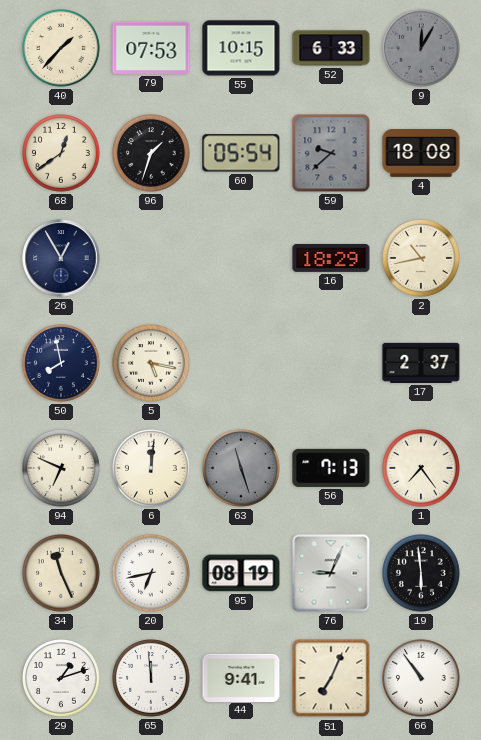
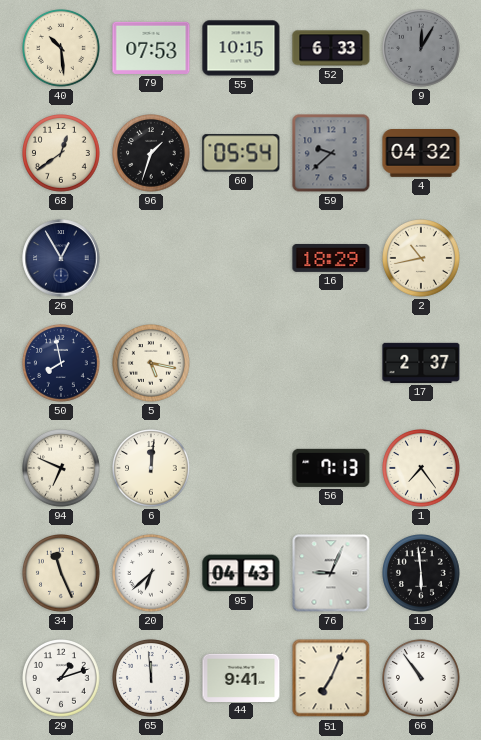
40: 1:37 -> 10:29
4: 18:08 -> 04:32
63: 11:27 -> none
20: 6:43 -> 6:38
95: 08:19 -> 04:43
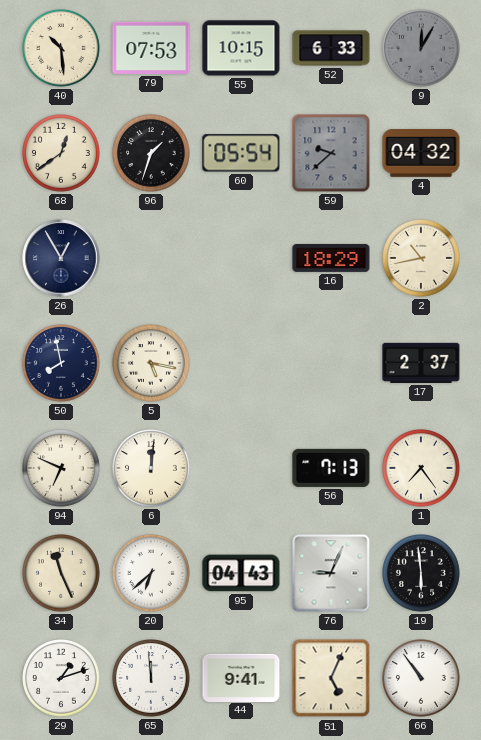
51: 7:04 -> 5:04
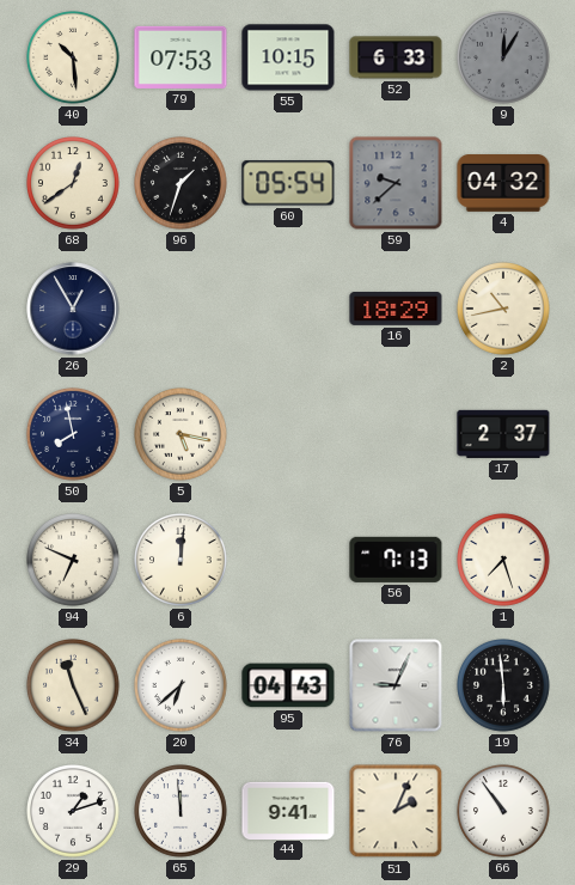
1: 7:24 -> 7:27
51: 5:04 -> 2:04
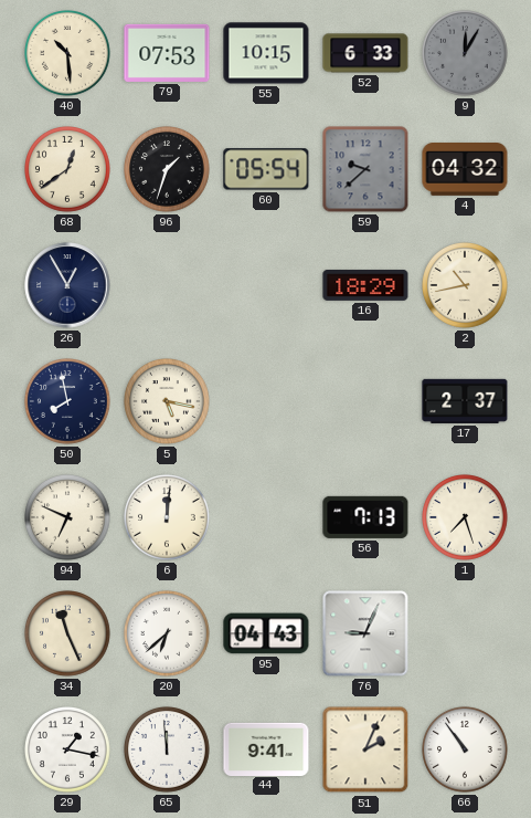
19: 5:59 -> none
29: 1:12 -> 1:17
